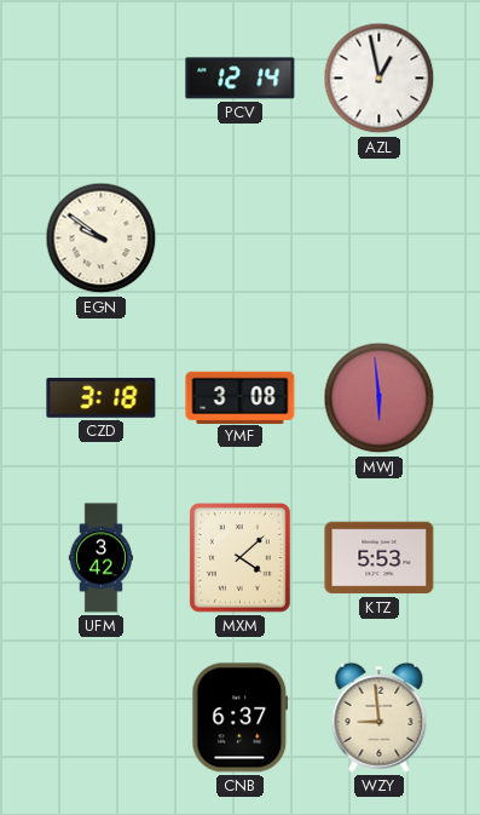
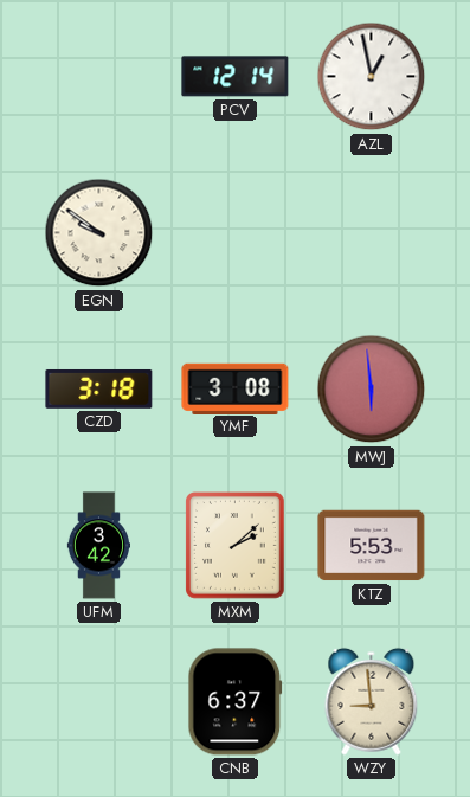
MXM: 4:08 -> 2:08
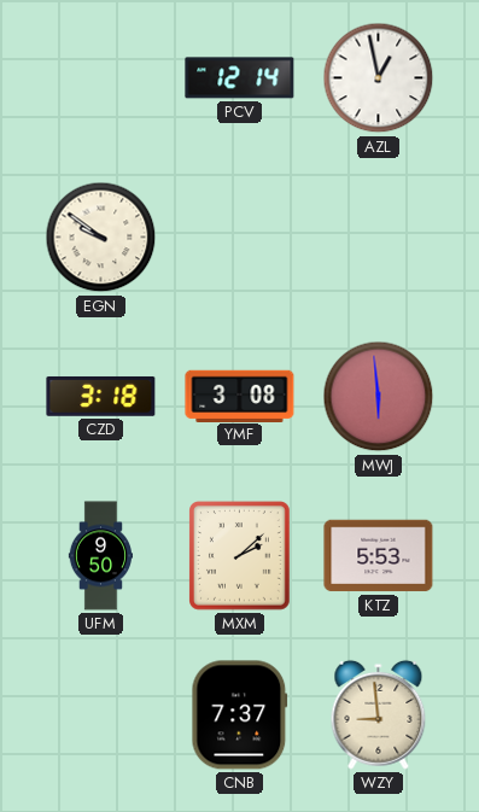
UFM: 3:42 -> 9:50
CNB: 6:37 -> 7:37
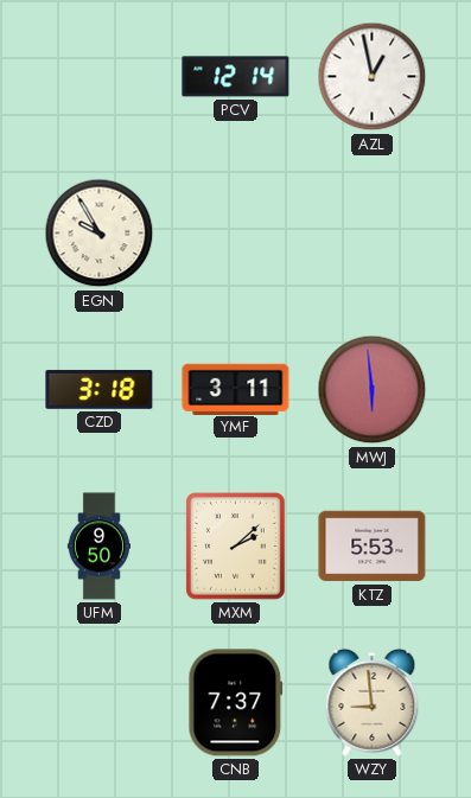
EGN: 9:51 -> 9:55
YMF: 3:08 -> 3:11
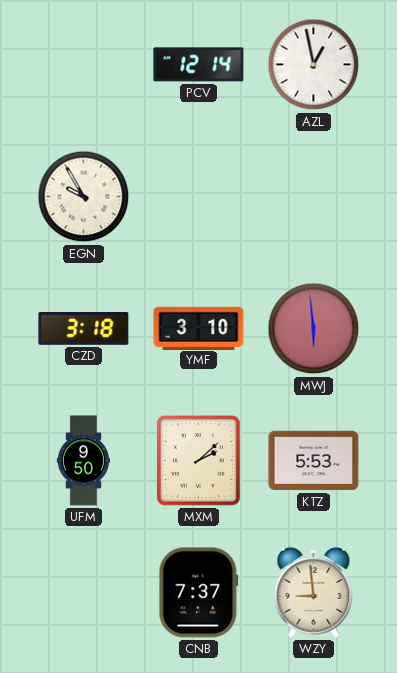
YMF: 3:11 -> 3:10
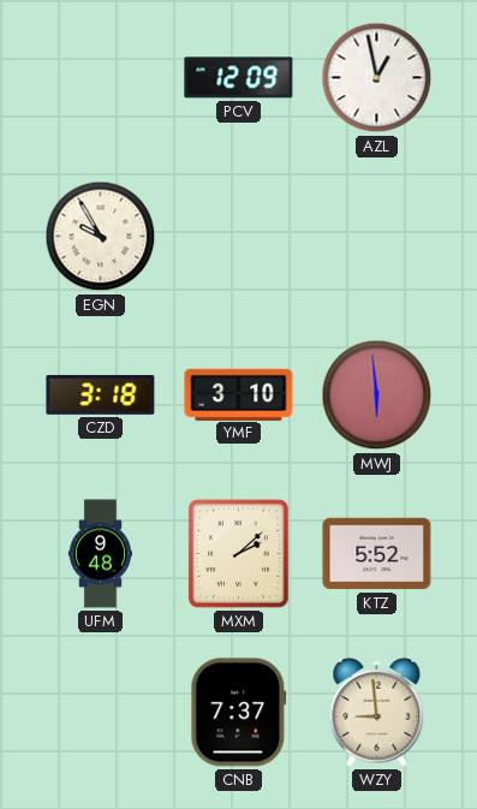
PCV: 12:14 -> 12:09
UFM: 9:50 -> 9:48
KTZ: 5:53 -> 5:52
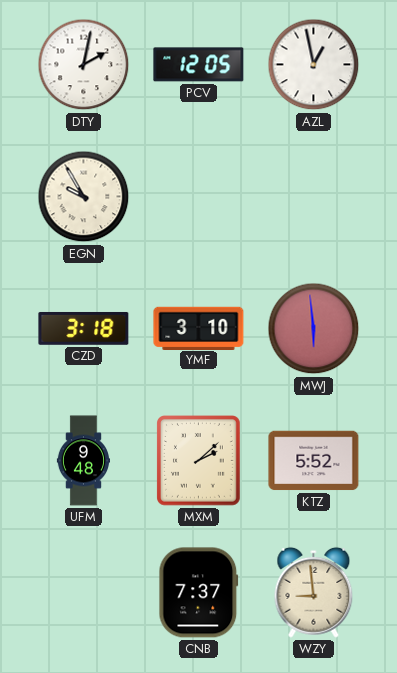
DTY: none -> 2:02
PCV: 12:09 -> 12:05
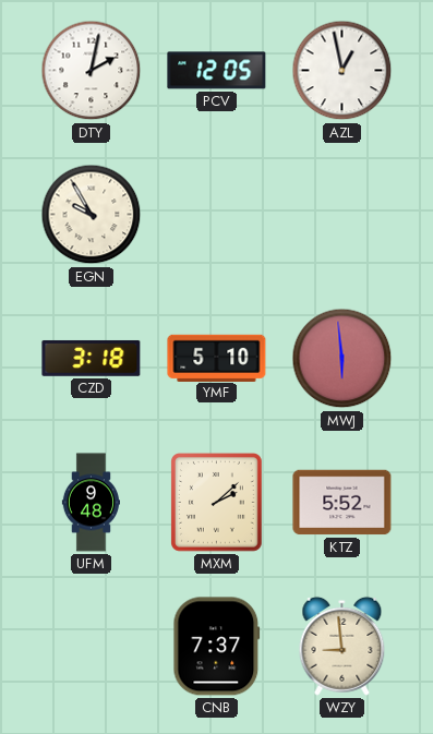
YMF: 3:10 -> 5:10
